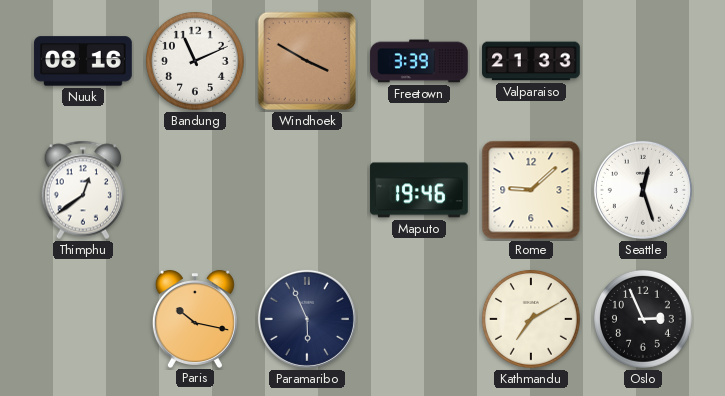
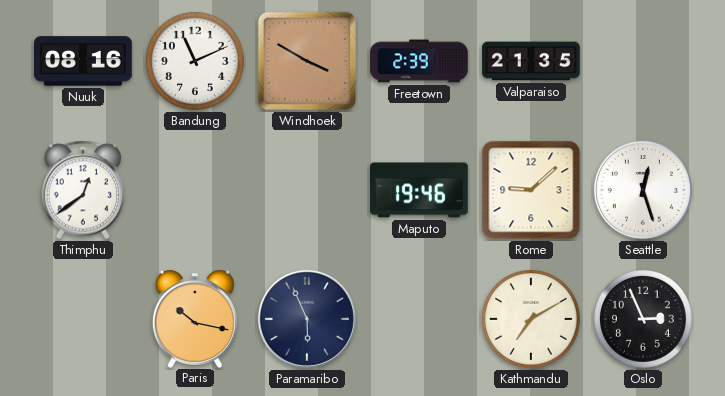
Freetown: 3:39 -> 2:39
Valparaiso: 21:33 -> 21:35
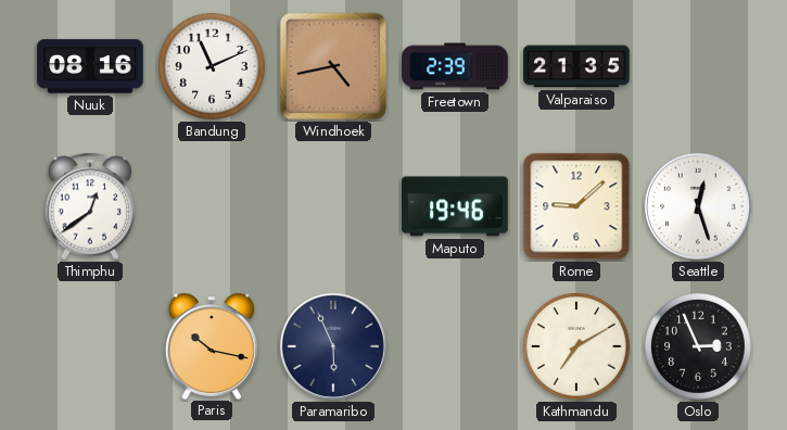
Windhoek: 3:50 -> 4:43
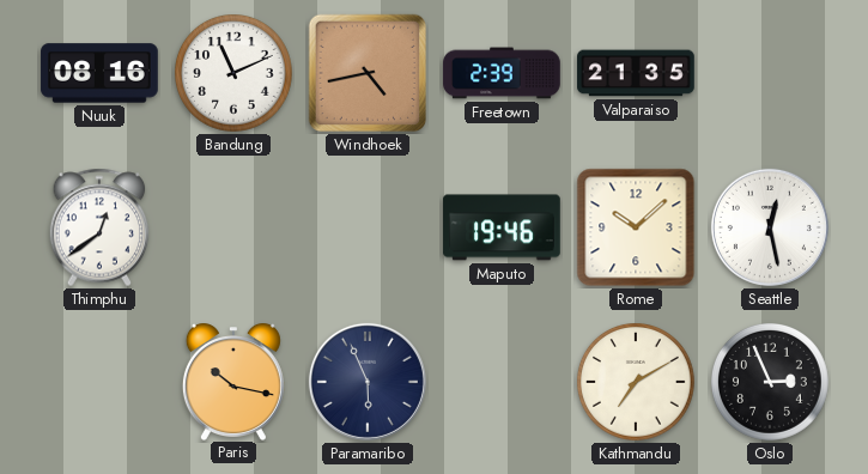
Rome: 9:08 -> 10:08
Seattle: 12:27 -> 12:28
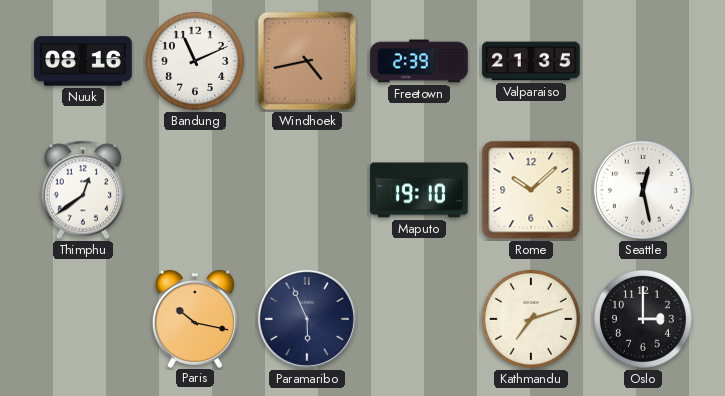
Maputo: 19:46 -> 19:10
Kathmandu: 7:10 -> 7:12
Oslo: 2:56 -> 3:00
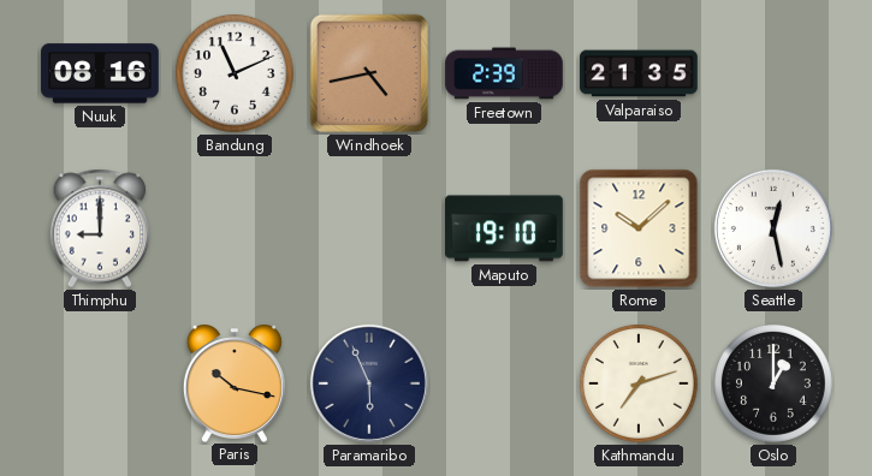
Thimphu: 12:39 -> 9:00
Oslo: 3:00 -> 1:00
